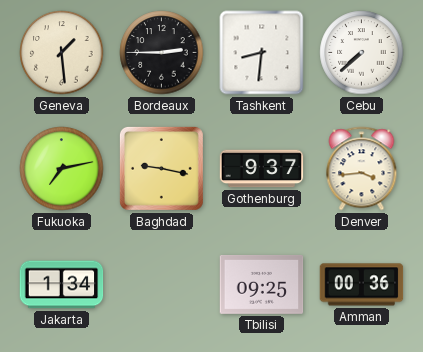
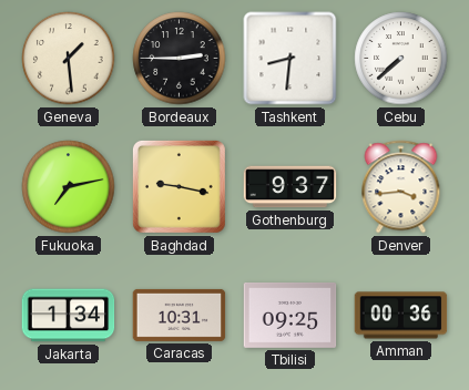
Caracas: none -> 10:31
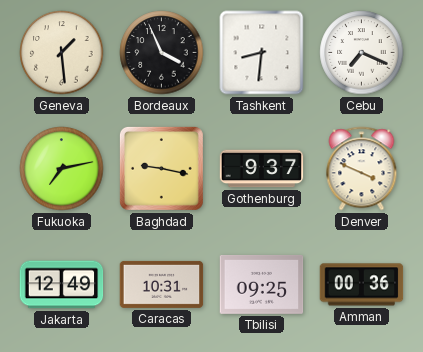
Bordeaux: 2:45 -> 3:56
Cebu: 7:38 -> 7:19
Denver: 3:44 -> 3:49
Jakarta: 1:34 -> 12:49
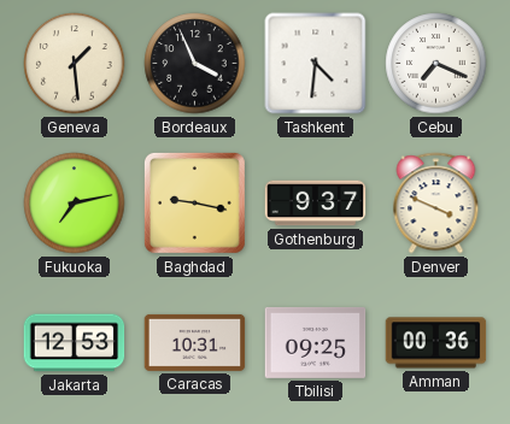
Tashkent: 8:31 -> 4:31
Jakarta: 12:49 -> 12:53
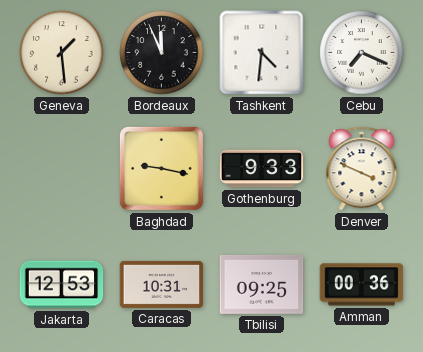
Bordeaux: 3:56 -> 11:56
Fukuoka: 7:13 -> none
Gothenburg: 9:37 -> 9:33
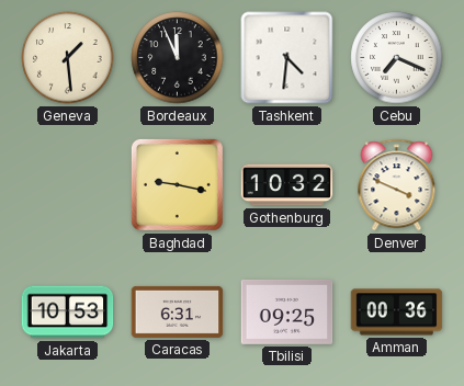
Gothenburg: 9:33 -> 10:32
Jakarta: 12:53 -> 10:53
Caracas: 10:31 -> 6:31
